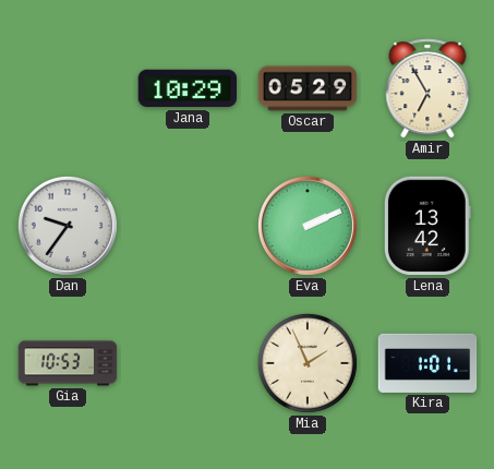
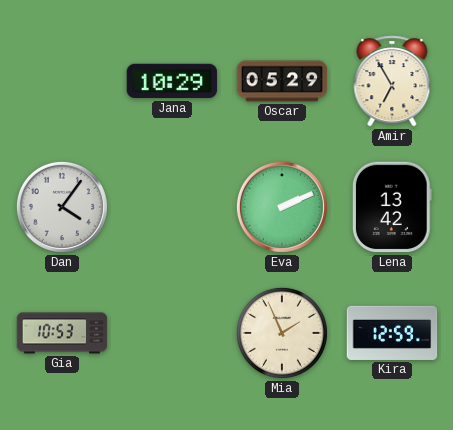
Dan: 9:36 -> 4:06
Kira: 1:01 -> 12:59
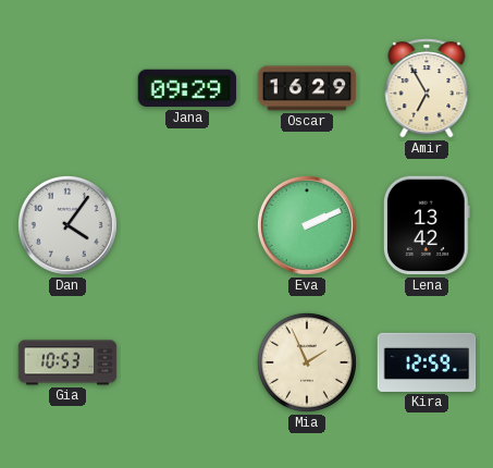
Jana: 10:29 -> 09:29
Oscar: 05:29 -> 16:29
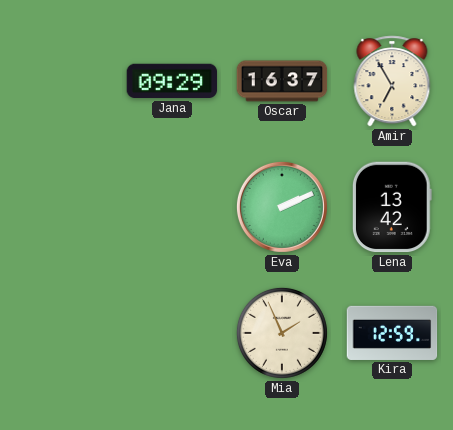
Oscar: 16:29 -> 16:37
Dan: 4:06 -> none
Gia: 10:53 -> none
